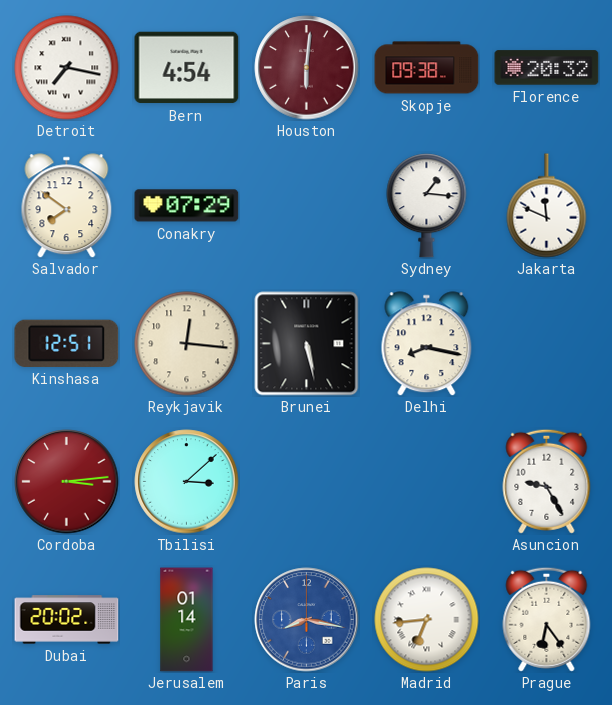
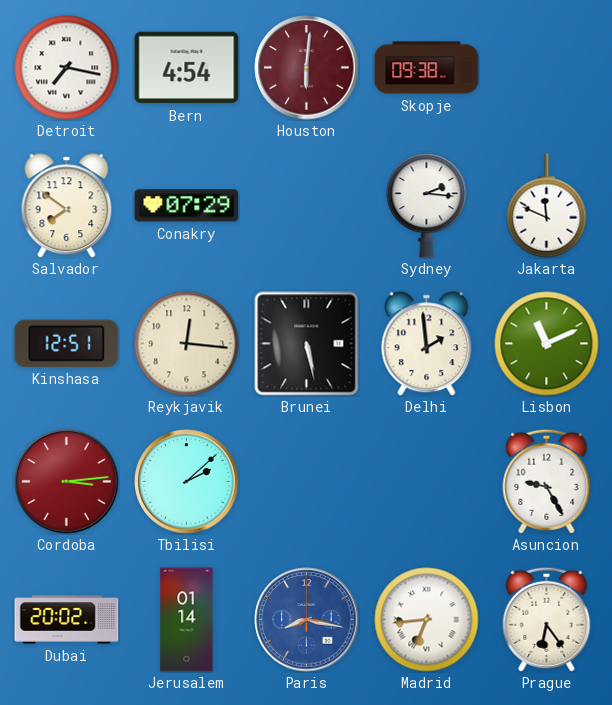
Florence: 20:32 -> none
Sydney: 1:16 -> 2:16
Delhi: 8:17 -> 1:59
Lisbon: none -> 11:11
Tbilisi: 3:08 -> 2:08
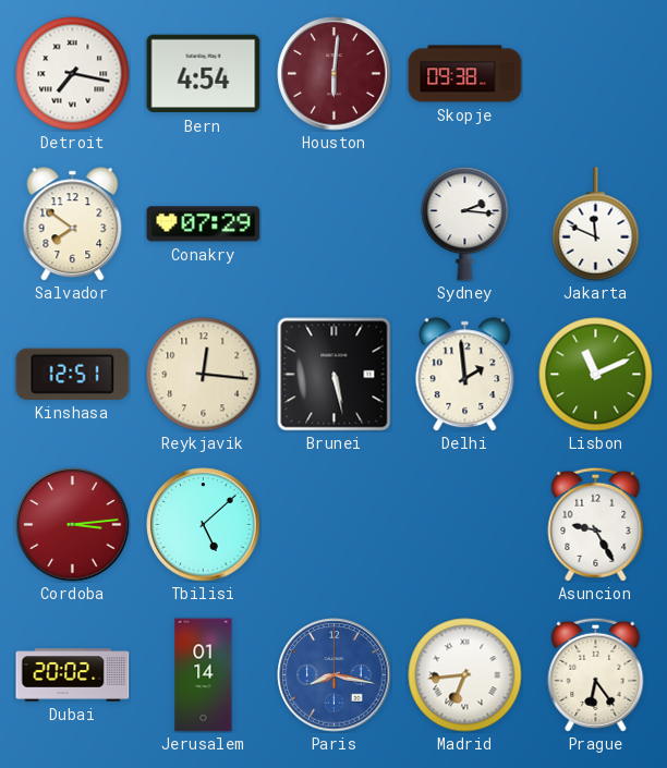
Tbilisi: 2:08 -> 5:08
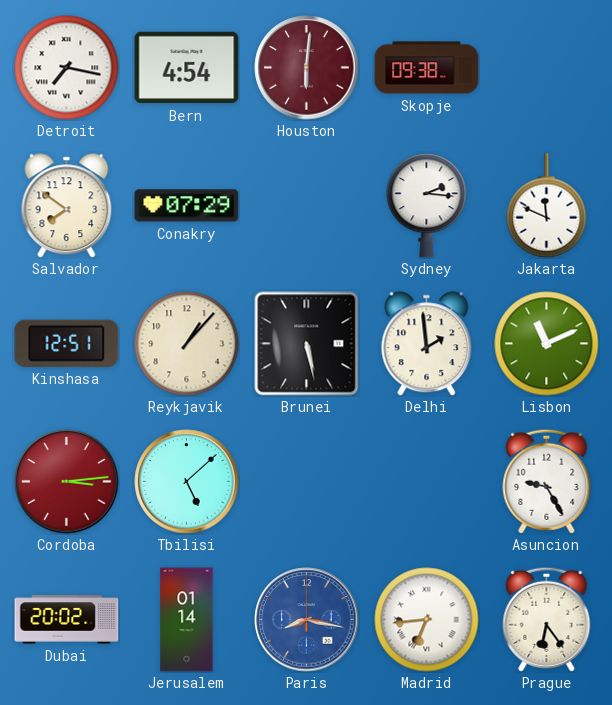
Reykjavik: 12:16 -> 1:07
